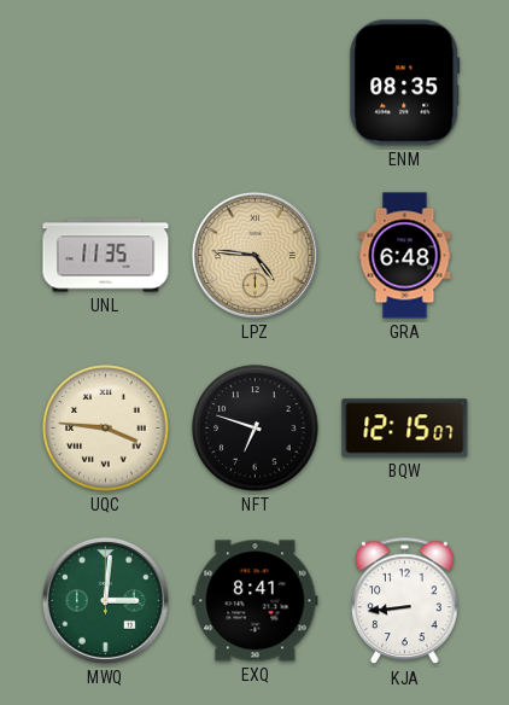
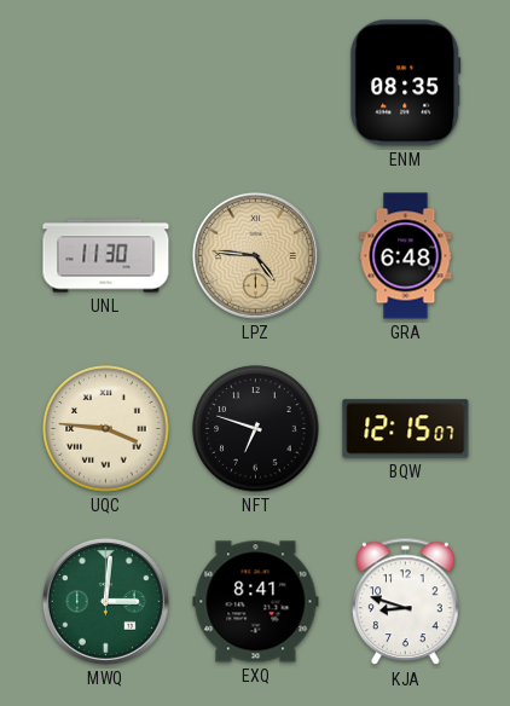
UNL: 11:35 -> 11:30
KJA: 8:44 -> 8:48
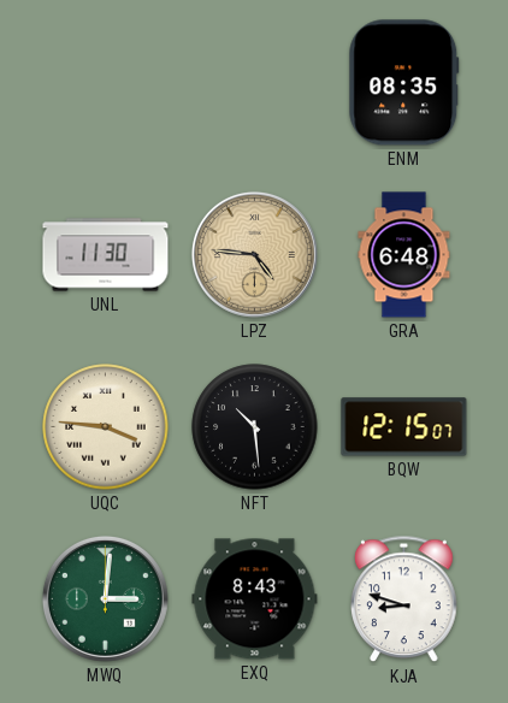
NFT: 6:48 -> 10:29
EXQ: 8:41 -> 8:43
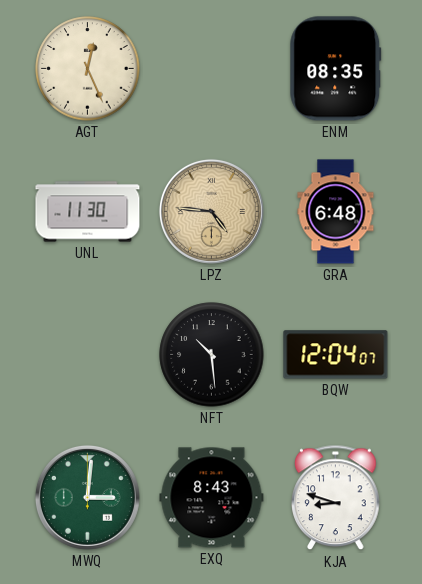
AGT: none -> 12:26
UQC: 3:46 -> none
BQW: 12:15 -> 12:04
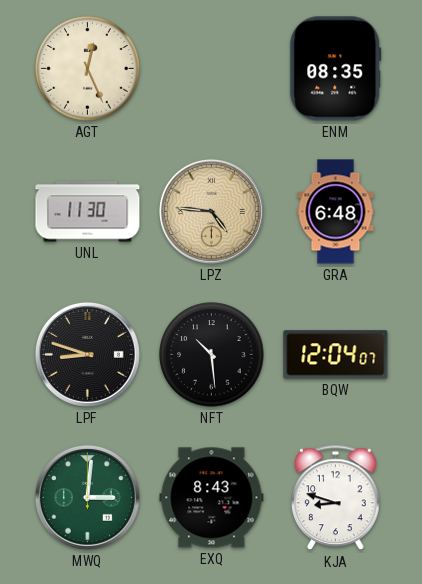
LPF: none -> 8:48
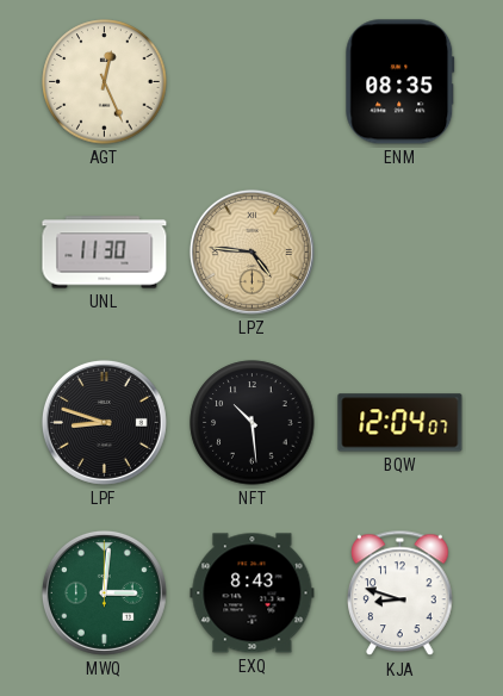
GRA: 6:48 -> none
